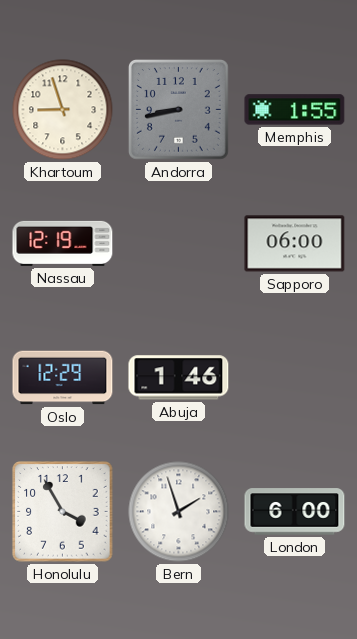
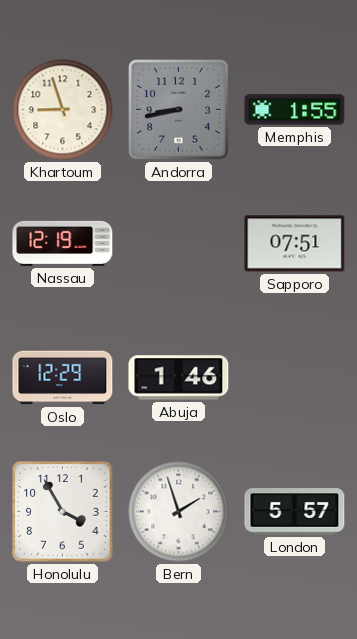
Sapporo: 06:00 -> 07:51
London: 6:00 -> 5:57
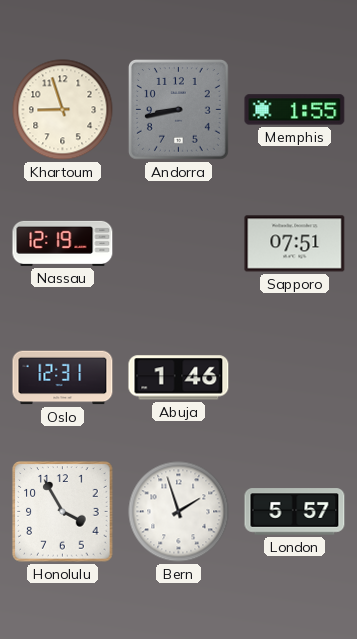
Oslo: 12:29 -> 12:31
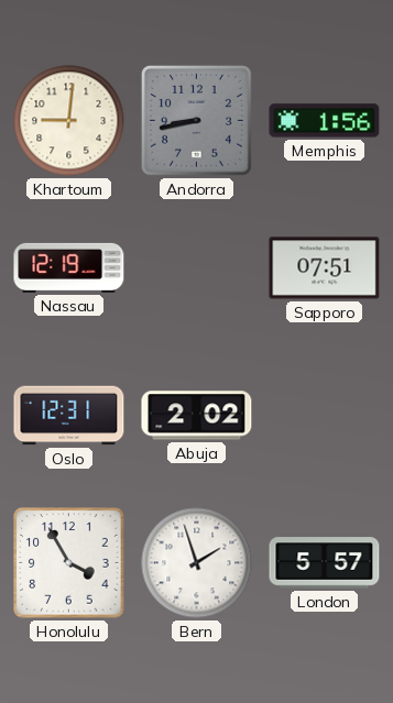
Khartoum: 8:57 -> 9:01
Memphis: 1:55 -> 1:56
Abuja: 1:46 -> 2:02
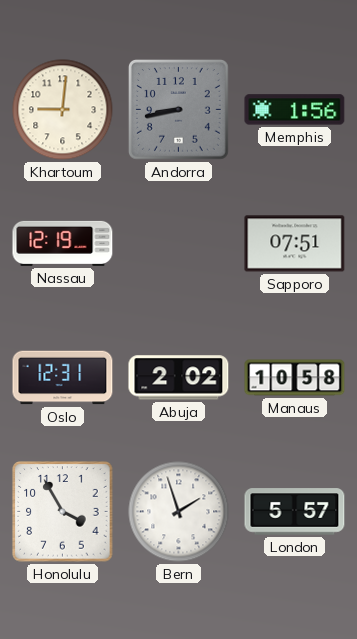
Manaus: none -> 10:58
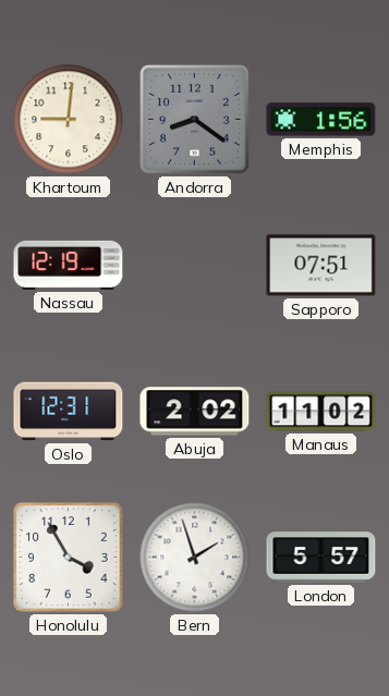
Andorra: 8:43 -> 8:21
Manaus: 10:58 -> 11:02
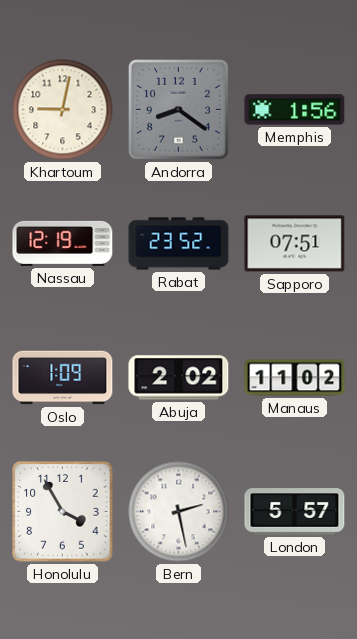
Khartoum: 9:01 -> 9:02
Rabat: none -> 23:52
Oslo: 12:31 -> 1:09
Bern: 1:57 -> 2:28
